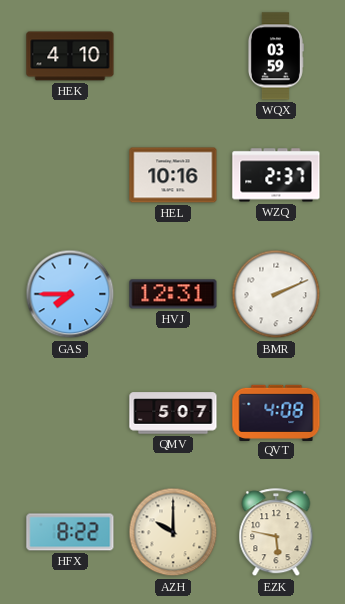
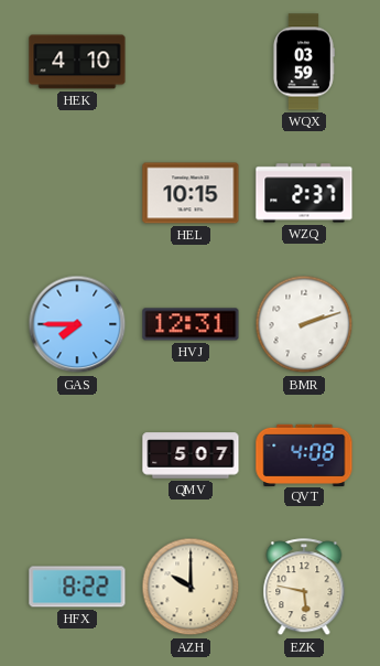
HEL: 10:16 -> 10:15
BMR: 2:11 -> 2:12
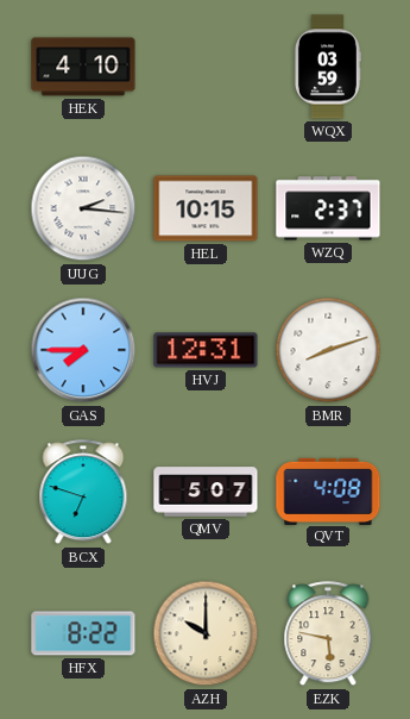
UUG: none -> 2:16
BMR: 2:12 -> 8:12
BCX: none -> 6:48
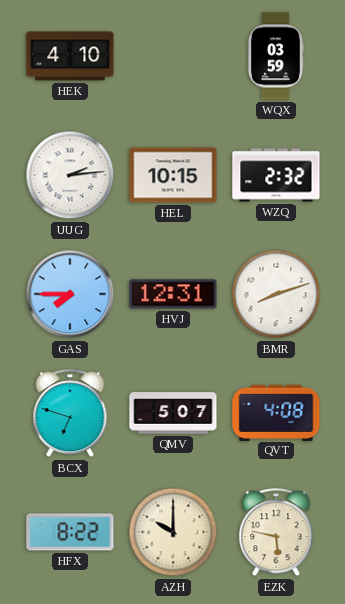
UUG: 2:16 -> 2:14
WZQ: 2:37 -> 2:32
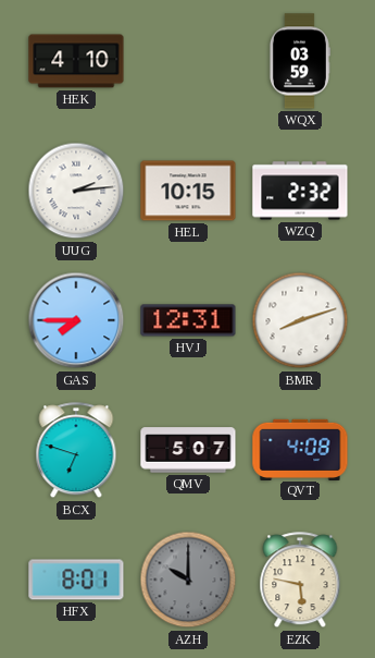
HFX: 8:22 -> 8:01
AZH dial: cream -> grey
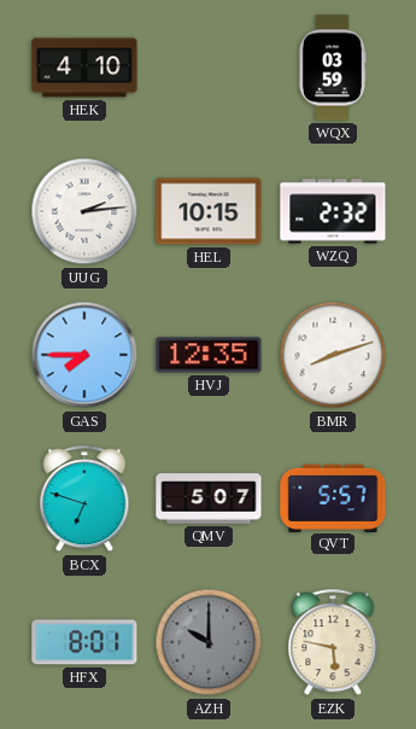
HVJ: 12:31 -> 12:35
QVT: 4:08 -> 5:57
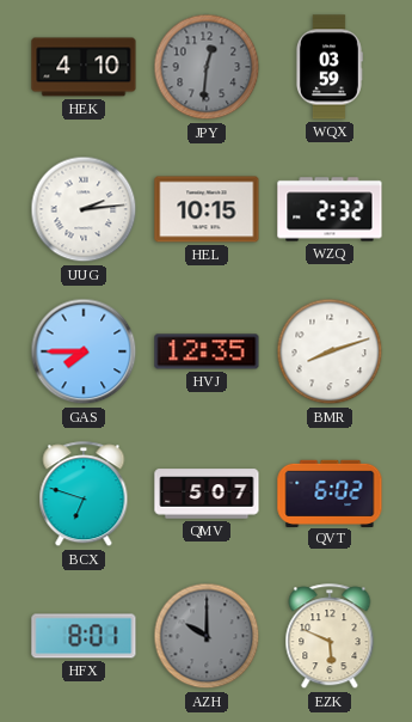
JPY: none -> 12:31
QVT: 5:57 -> 6:02
EZK: 5:47 -> 5:49
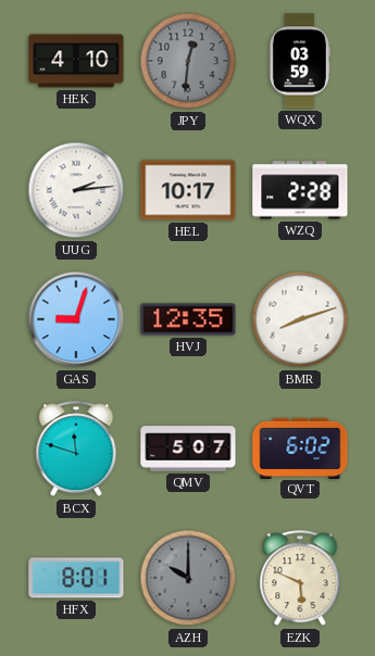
HEL: 10:15 -> 10:17
WZQ: 2:32 -> 2:28
GAS: 7:45 -> 9:03
BCX: 6:48 -> 11:48
